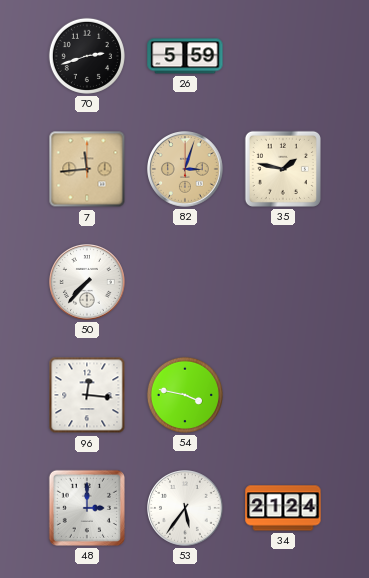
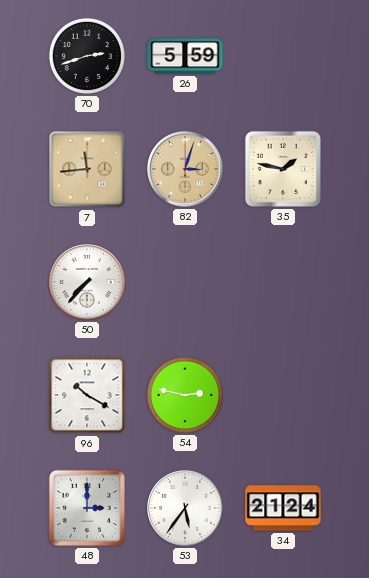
96: 12:16 -> 10:20
54: 3:47 -> 2:47
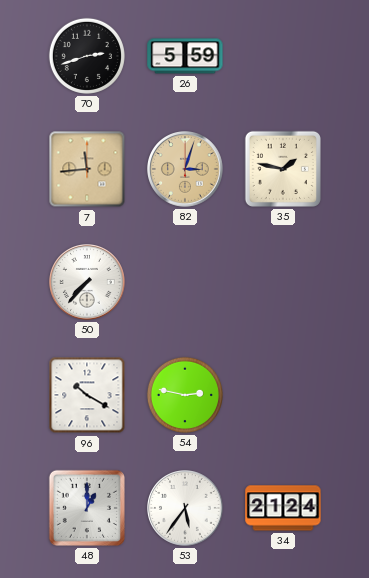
48: 3:00 -> 1:00
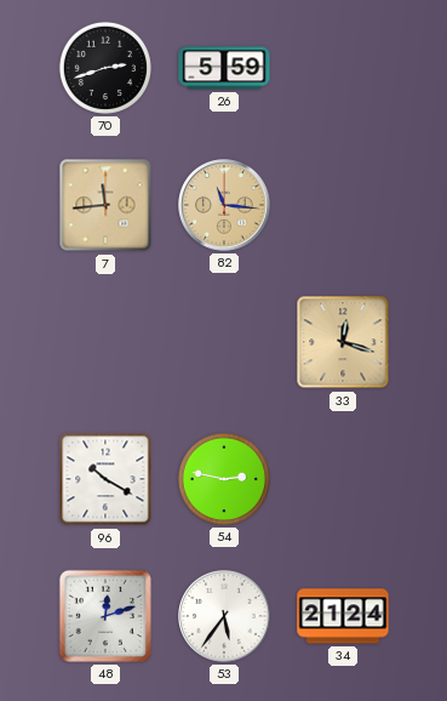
82: 3:03 -> 11:16
35: 1:47 -> none
50: 7:37 -> none
33: none -> 12:18
48: 1:00 -> 12:12
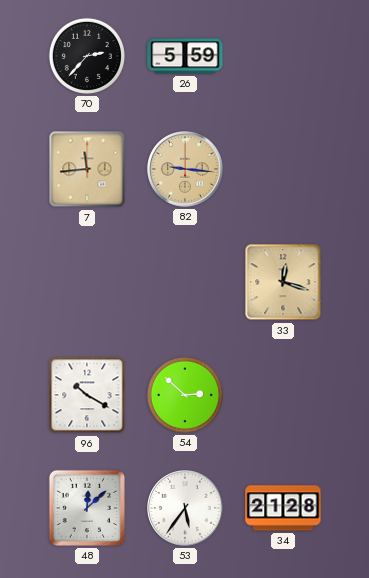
70: 2:42 -> 2:37
82: 11:16 -> 9:16
54: 2:47 -> 2:52
48: 12:12 -> 12:08
34: 21:24 -> 21:28
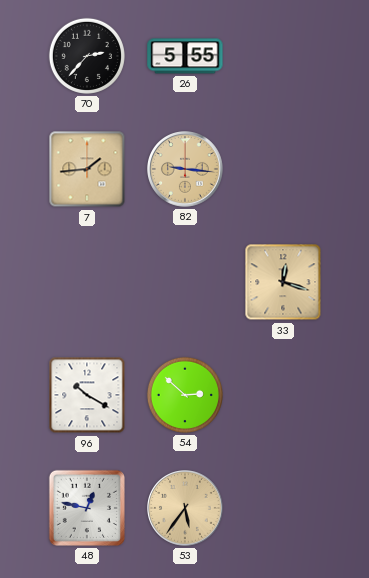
26: 5:59 -> 5:55
7: 11:44 -> 1:44
48: 12:08 -> 12:47
53 dial: white -> champagne
34: 21:28 -> none
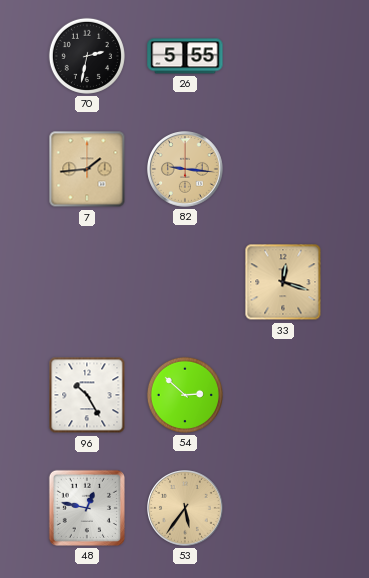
70: 2:37 -> 2:32
96: 10:20 -> 10:25
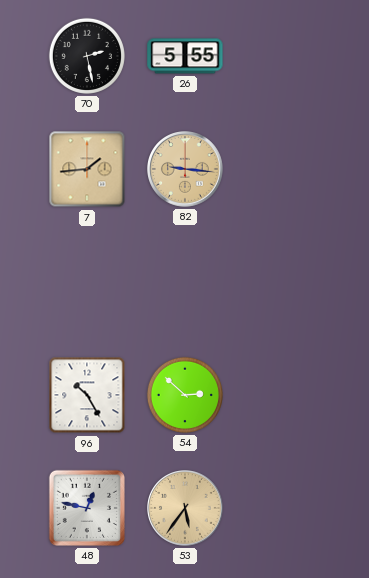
70: 2:32 -> 2:28
33: 12:18 -> none
